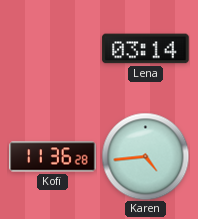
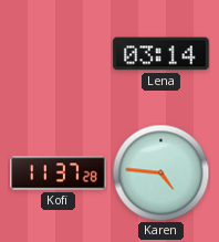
Kofi: 11:36 -> 11:37
Karen: 4:44 -> 4:46
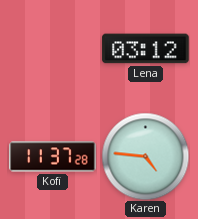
Lena: 03:14 -> 03:12
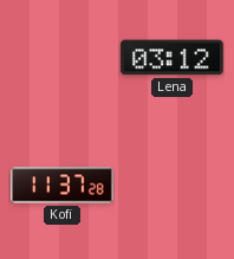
Karen: 4:46 -> none
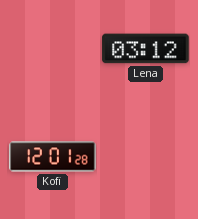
Kofi: 11:37 -> 12:01
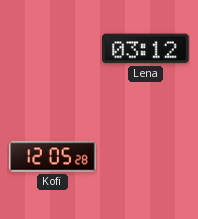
Kofi: 12:01 -> 12:05
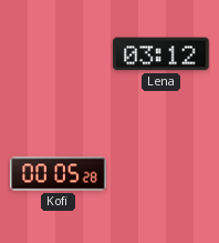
Kofi: 12:05 -> 00:05
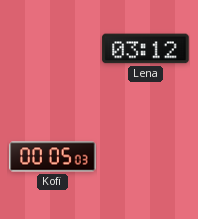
Kofi: 00:05:28 -> 00:05:03
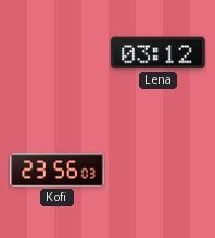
Kofi: 00:05 -> 23:56
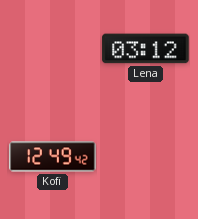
Kofi: 23:56 -> 12:49
